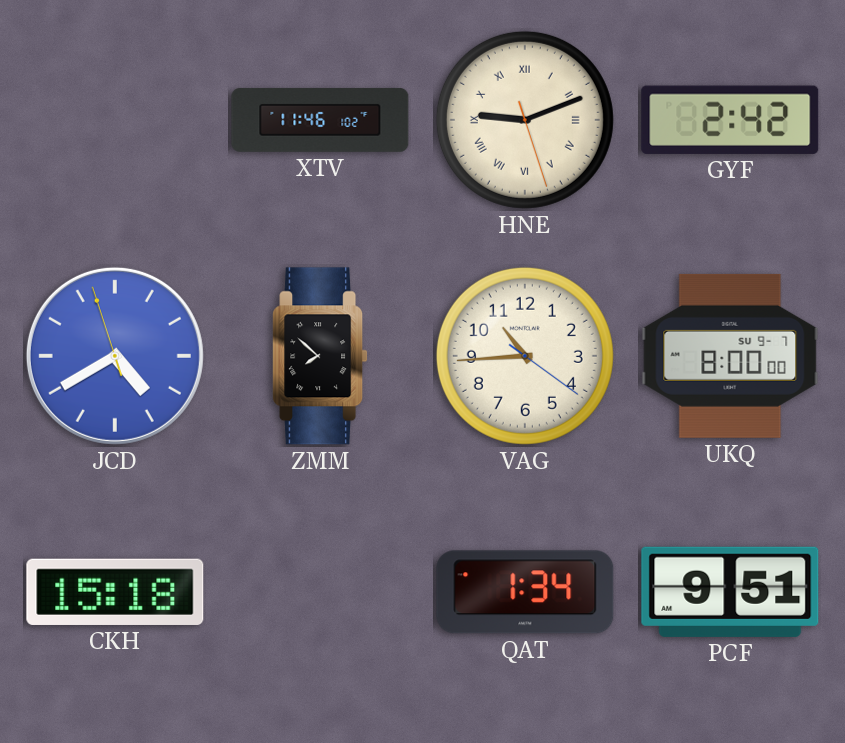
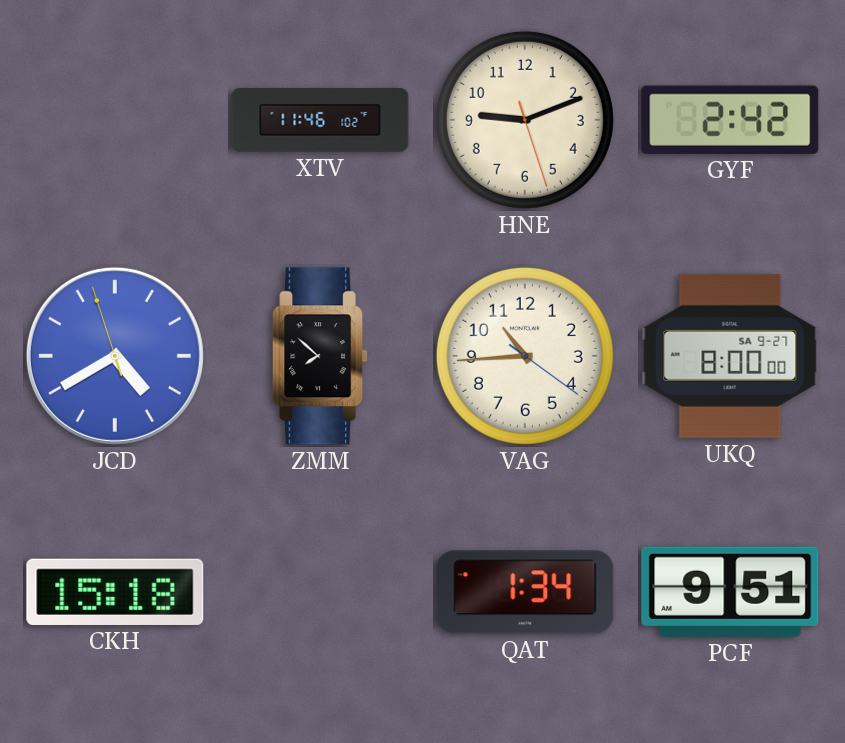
HNE numerals: Roman -> Arabic
UKQ date: SU 9-7 -> SA 9-27
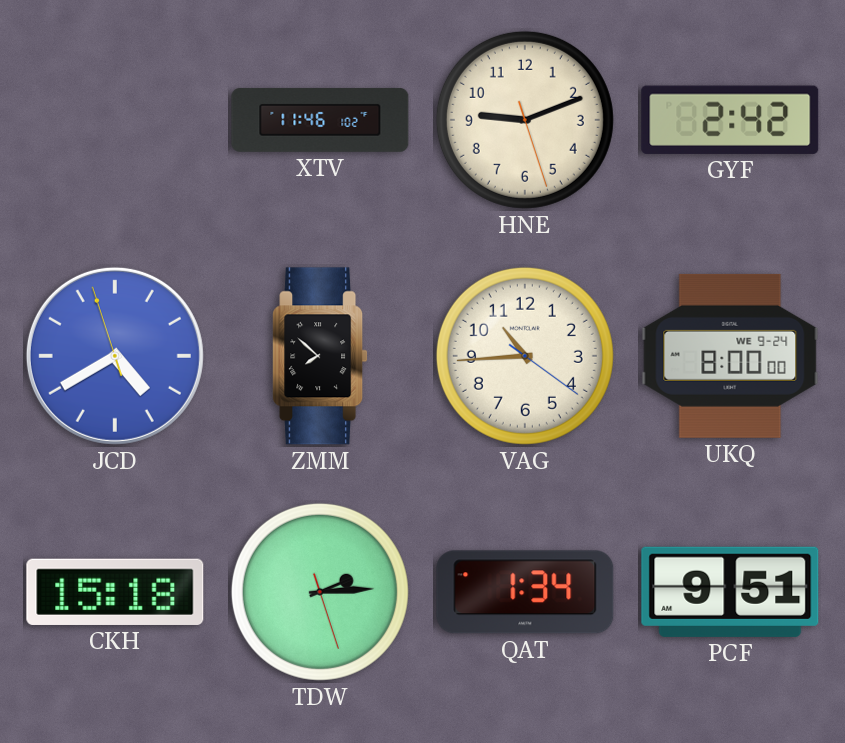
UKQ date: SA 9-27 -> WE 9-24
TDW: none -> 2:14
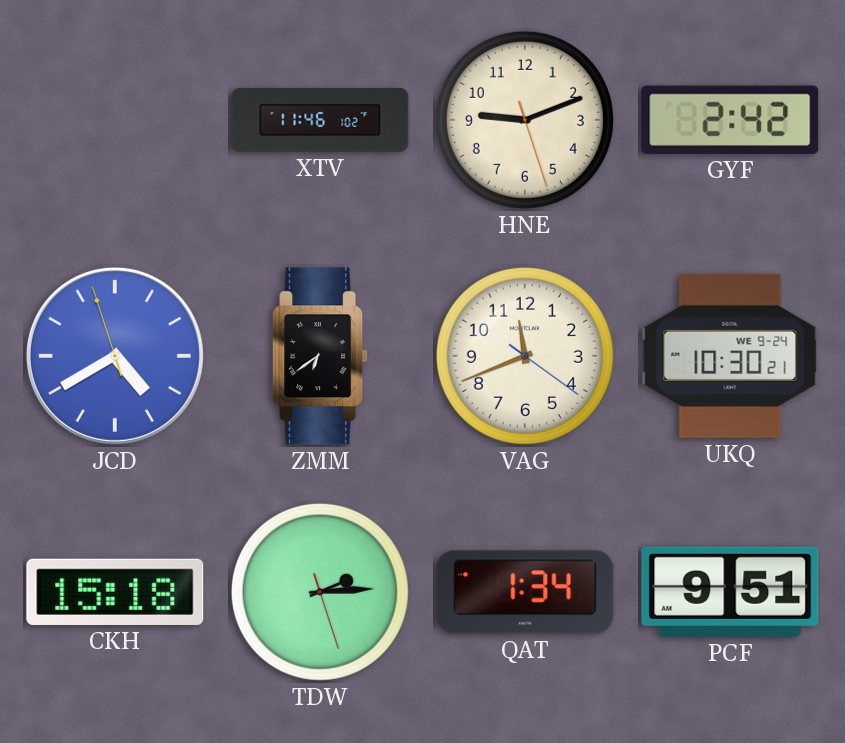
ZMM: 7:52 -> 6:39
VAG: 10:44 -> 11:41
UKQ: 8:00 -> 10:30
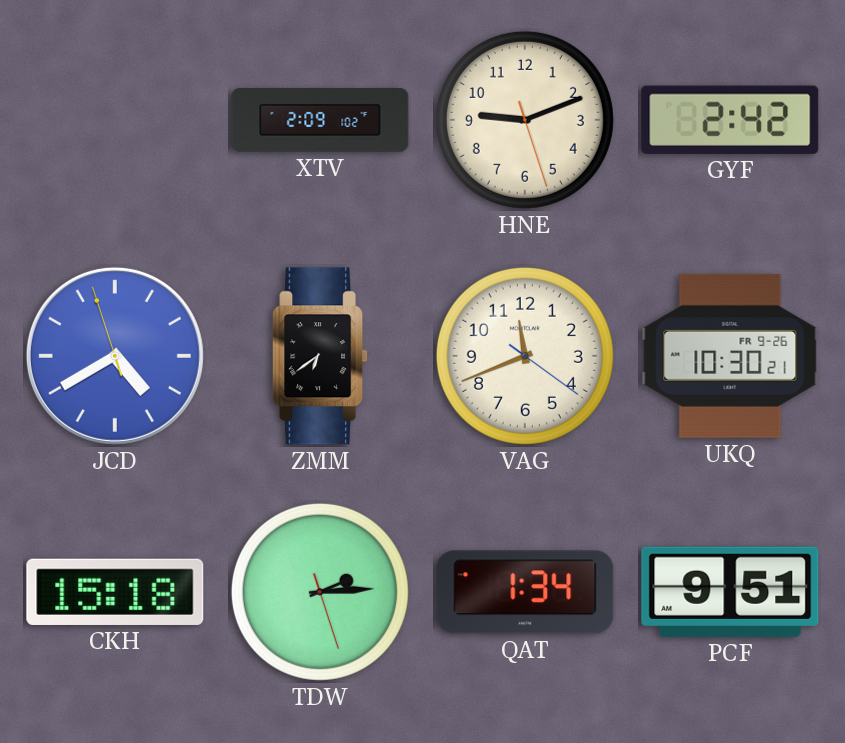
XTV: 11:46 -> 2:09
UKQ date: WE 9-24 -> FR 9-26
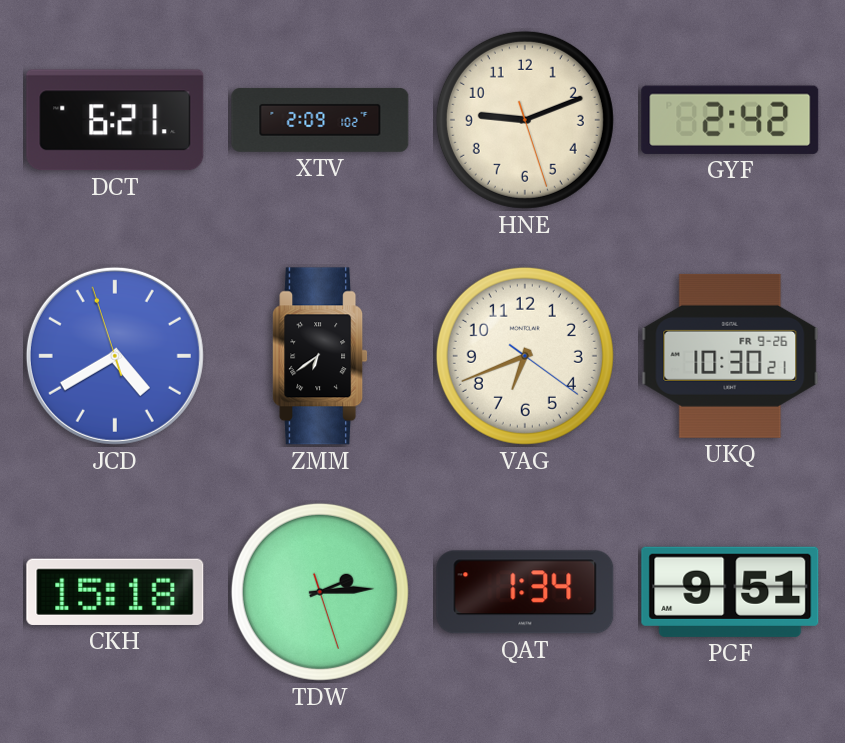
DCT: none -> 6:21
VAG: 11:41 -> 6:41
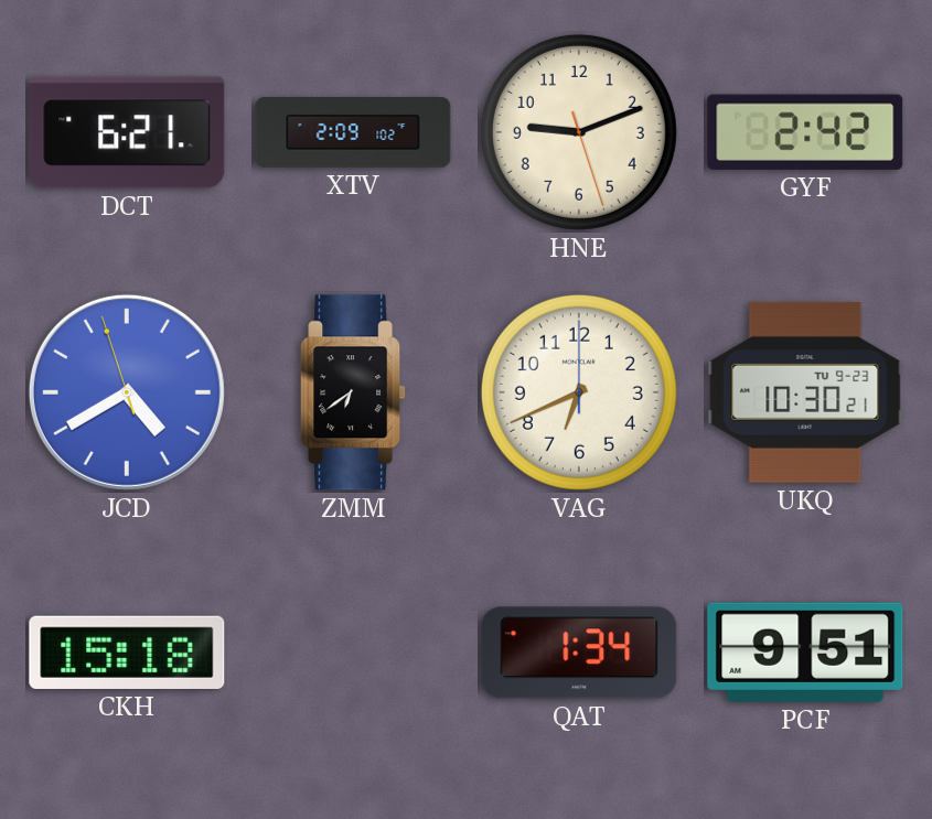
VAG: 6:41:21 -> 6:41:00
UKQ date: FR 9-26 -> TU 9-23
TDW: 2:14 -> none
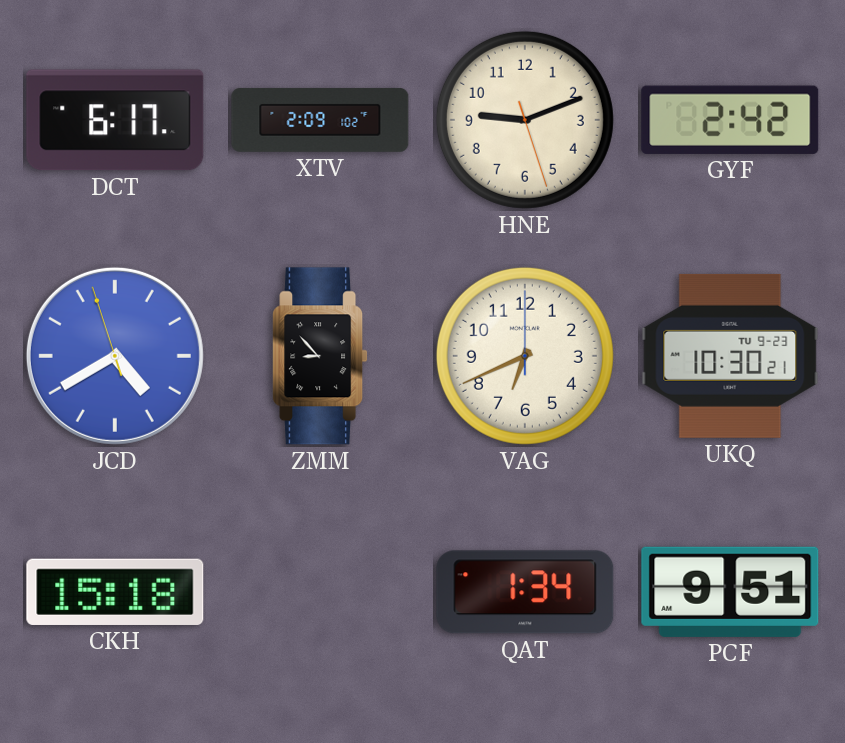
DCT: 6:21 -> 6:17
ZMM: 6:39 -> 8:53
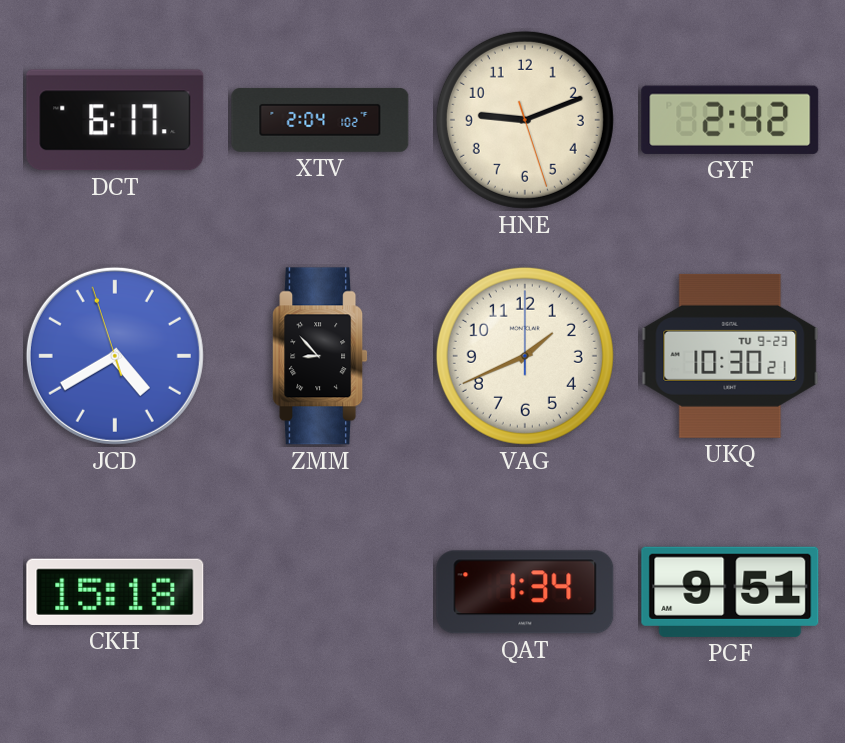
XTV: 2:09 -> 2:04
VAG: 6:41 -> 1:41
